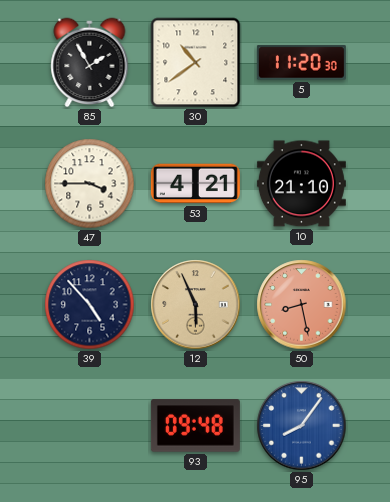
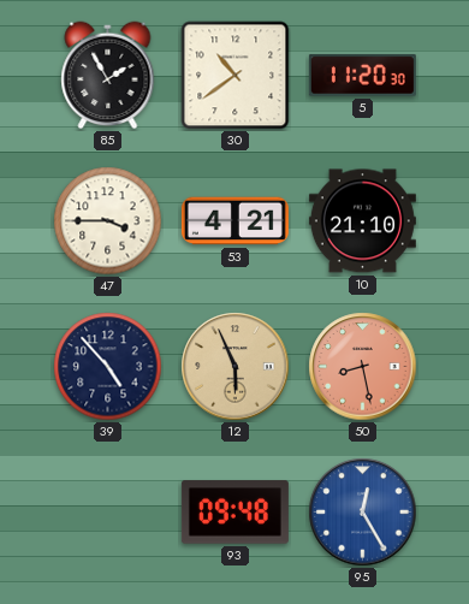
95: 8:06 -> 12:25
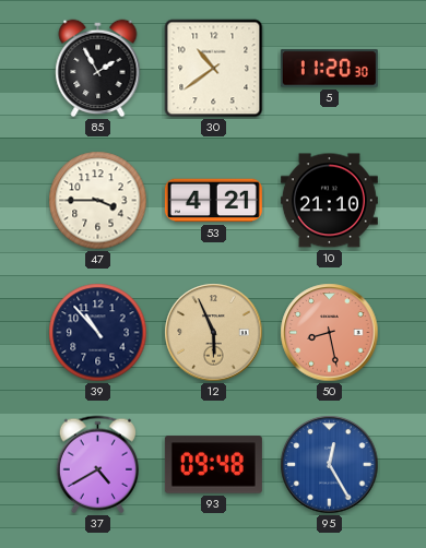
39: 4:53 -> 10:53
37: none -> 4:40
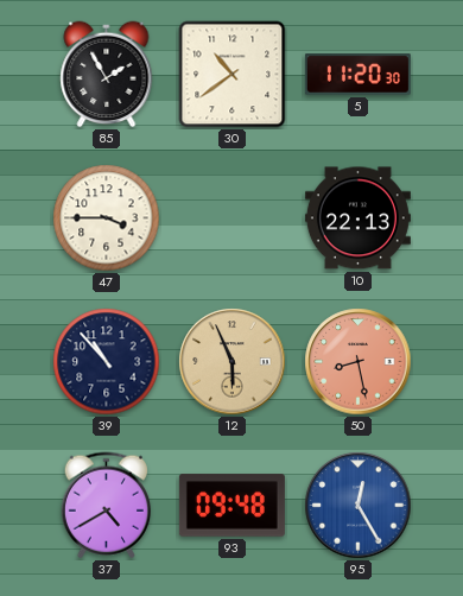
53: 4:21 -> none
10: 21:10 -> 22:13
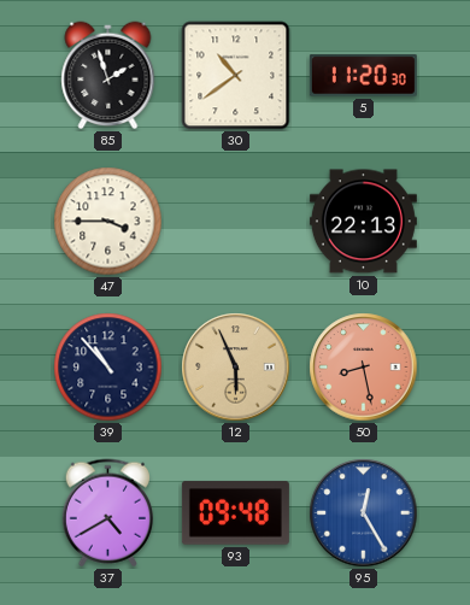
85: 1:55 -> 1:57
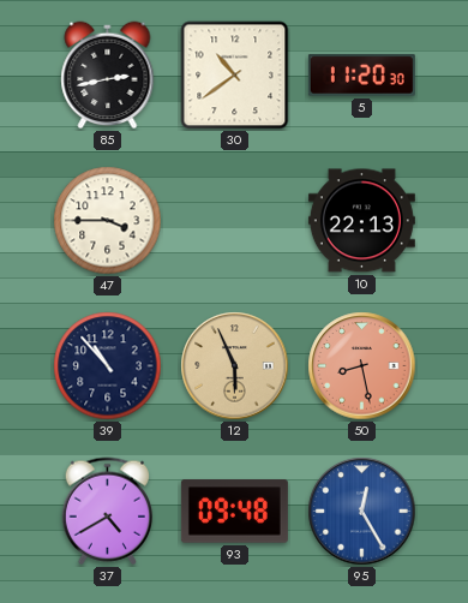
85: 1:57 -> 2:43
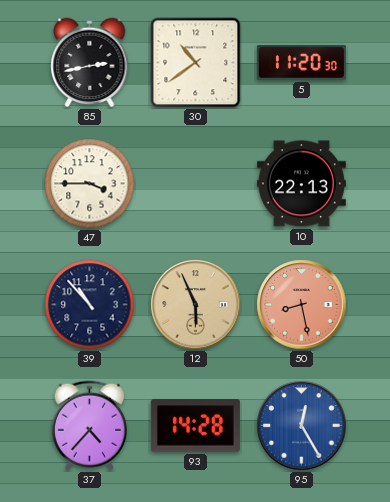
37: 4:40 -> 4:37
93: 09:48 -> 14:28
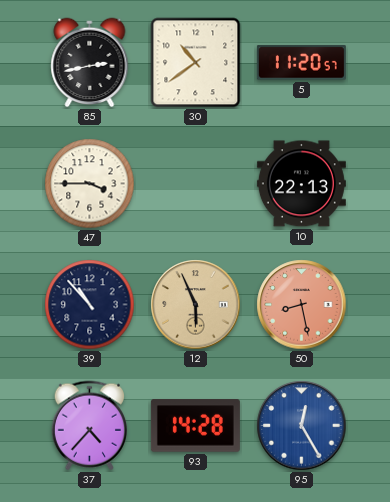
5: 11:20:30 -> 11:20:57
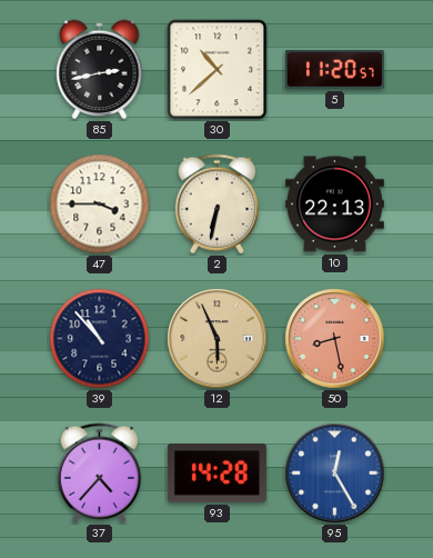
30: 10:39 -> 10:38
2: none -> 6:32
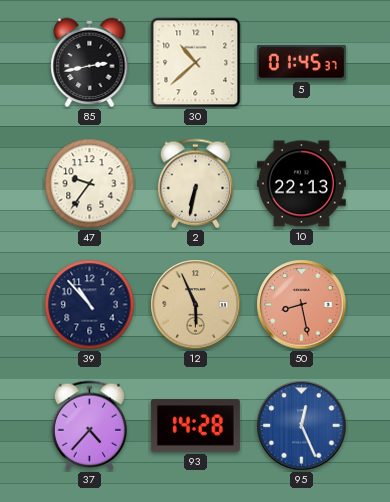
5: 11:20 -> 01:45
47: 3:45 -> 9:36
95: 12:25 -> 12:26
